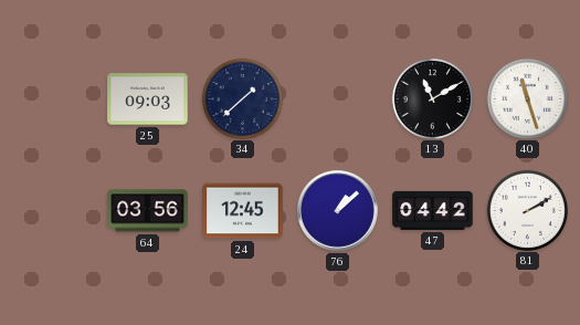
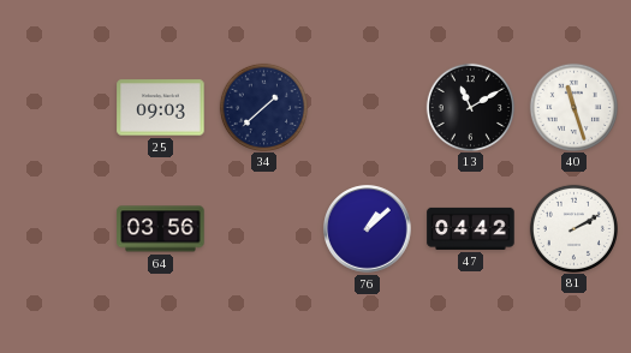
24: 12:45 -> none
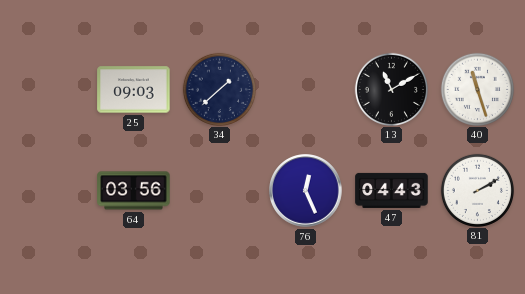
76: 1:08 -> 12:26
47: 04:42 -> 04:43
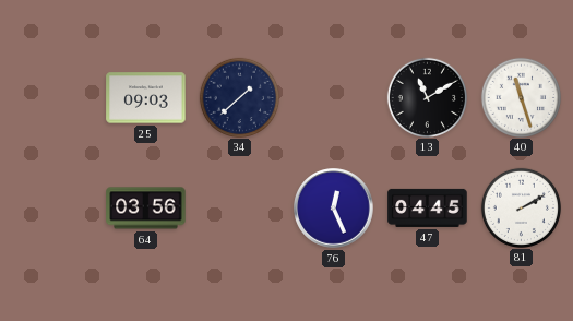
47: 04:43 -> 04:45
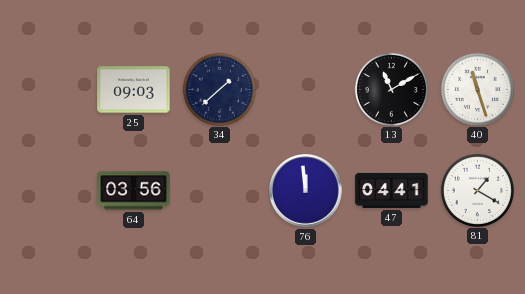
76: 12:26 -> 11:59
47: 04:45 -> 04:41
81: 2:10 -> 1:20
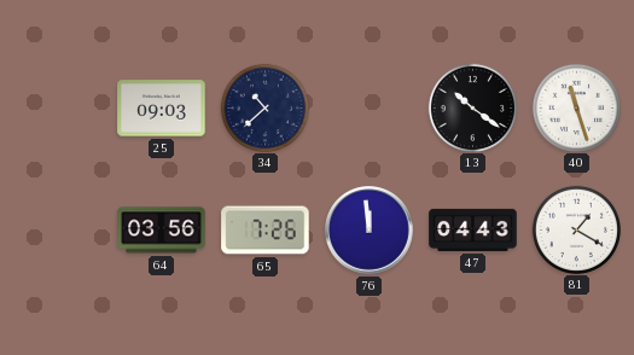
34: 1:38 -> 10:38
13: 11:10 -> 10:21
65: none -> 7:26
47: 04:41 -> 04:43
